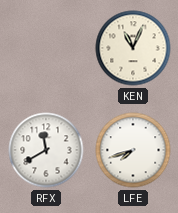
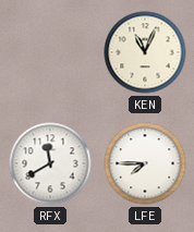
LFE: 7:42 -> 7:45
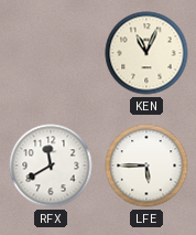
LFE: 7:45 -> 5:45
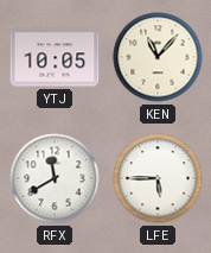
YTJ: none -> 10:05
KEN: 11:04 -> 11:07
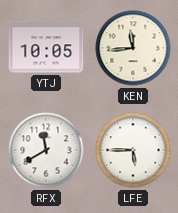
KEN: 11:07 -> 11:44
